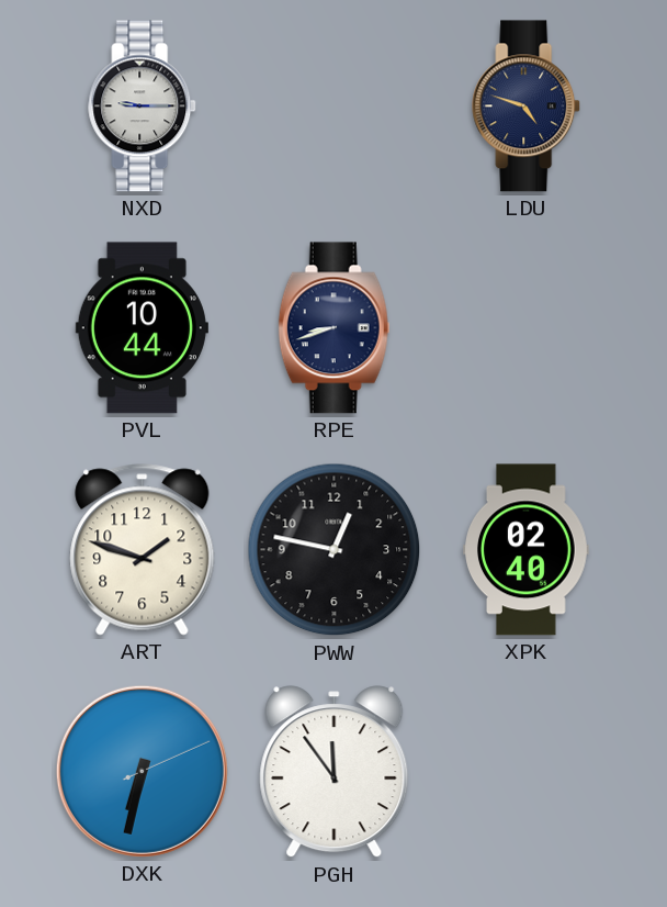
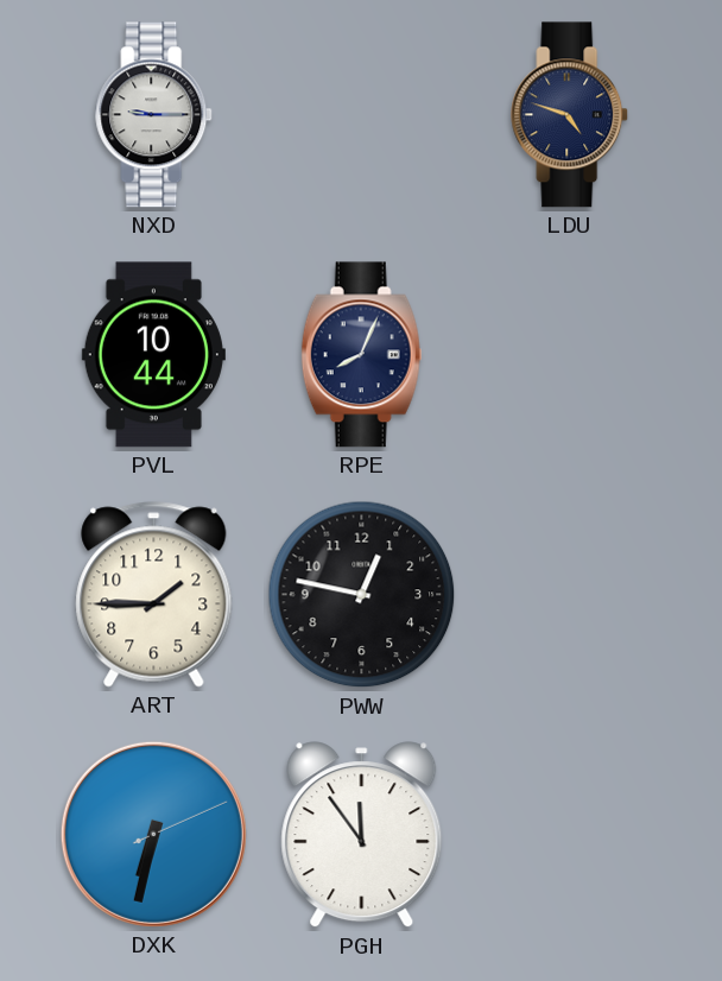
RPE: 8:42 -> 8:04
ART: 1:48 -> 1:45
XPK: 02:40 -> none
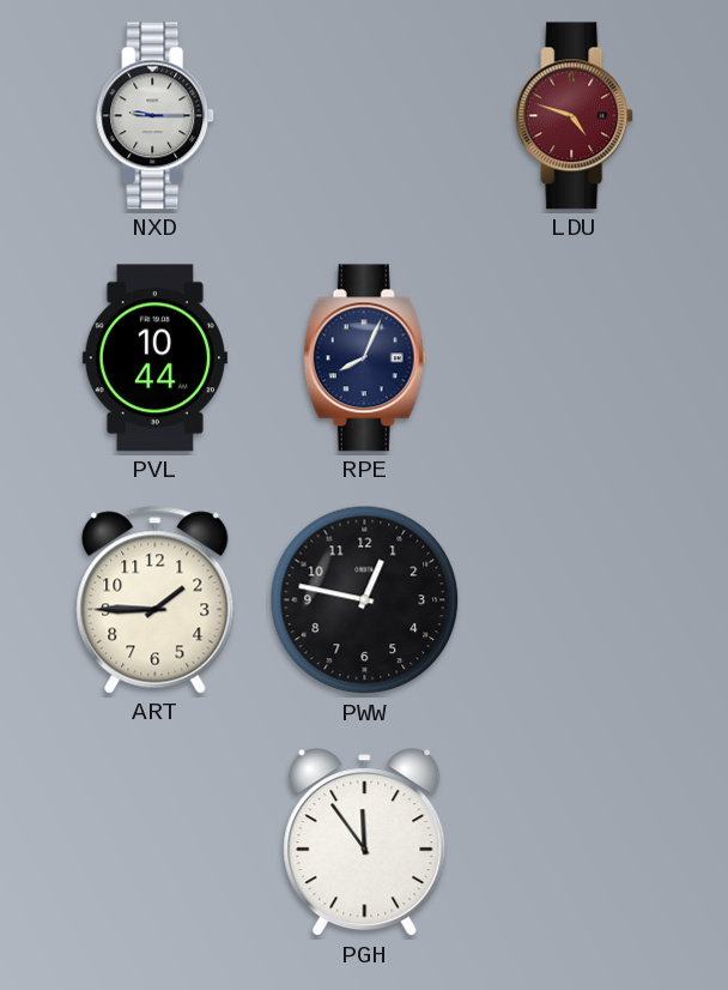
LDU dial: navy -> burgundy
DXK: 6:32 -> none
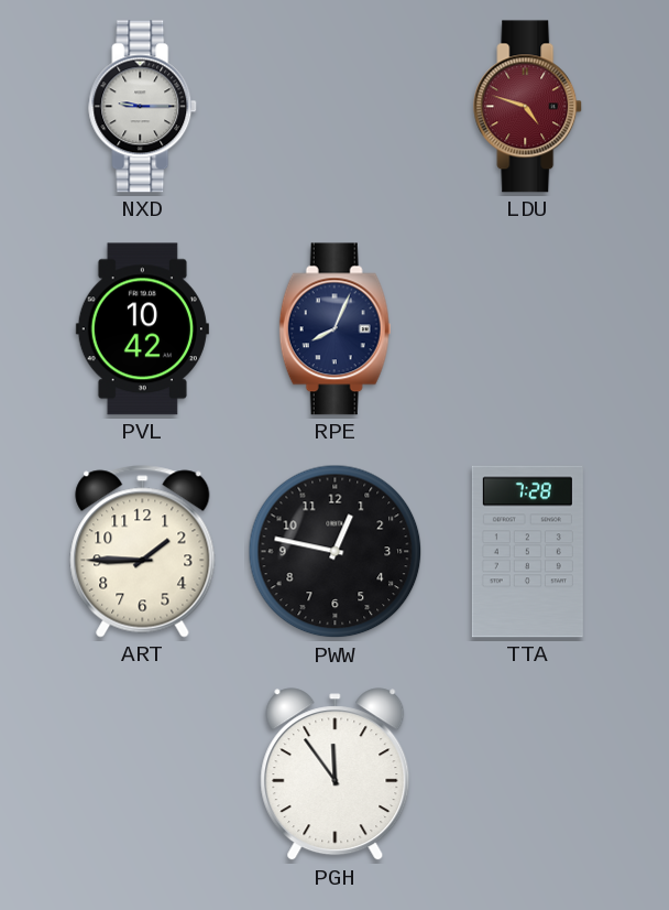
PVL: 10:44 -> 10:42
TTA: none -> 7:28
